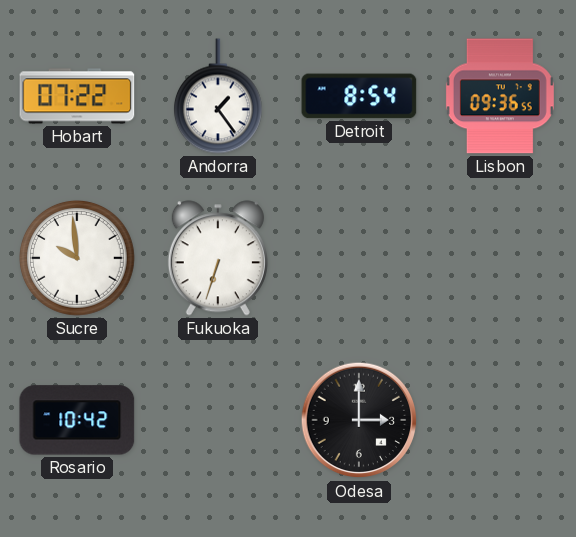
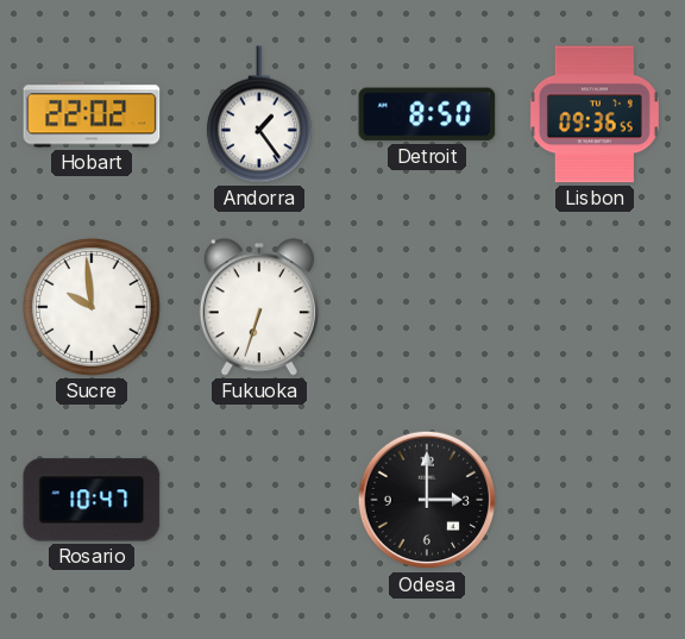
Hobart: 07:22 -> 22:02
Detroit: 8:54 -> 8:50
Rosario: 10:42 -> 10:47
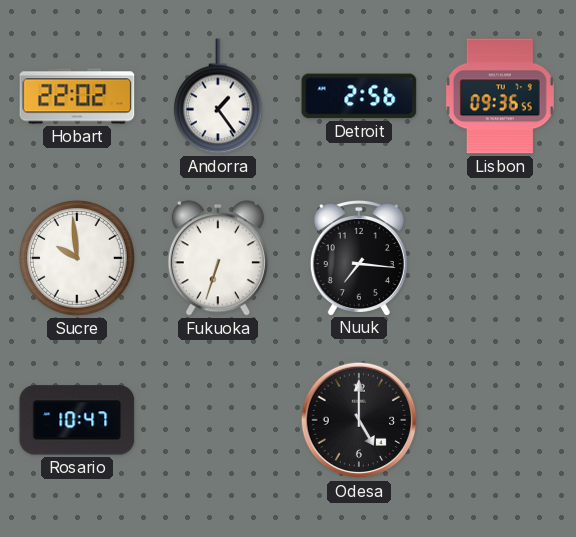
Detroit: 8:50 -> 2:56
Nuuk: none -> 7:16
Odesa: 3:00 -> 5:00
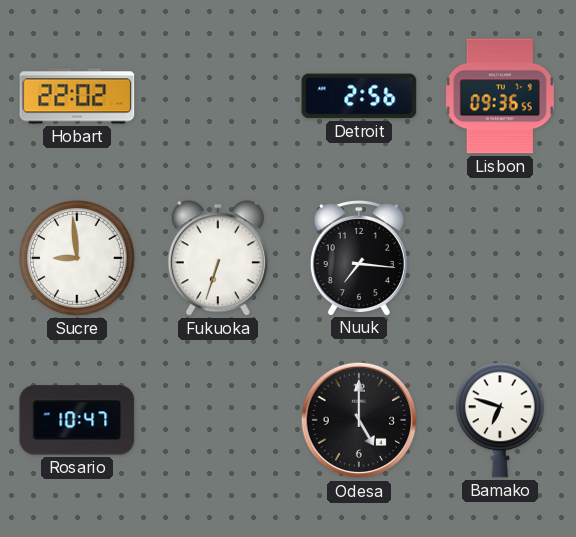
Andorra: 1:24 -> none
Sucre: 9:59 -> 8:59
Bamako: none -> 6:48
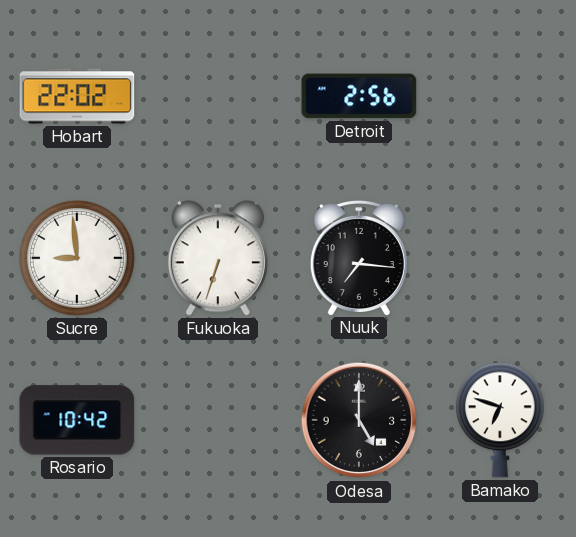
Lisbon: 09:36 -> none
Rosario: 10:47 -> 10:42
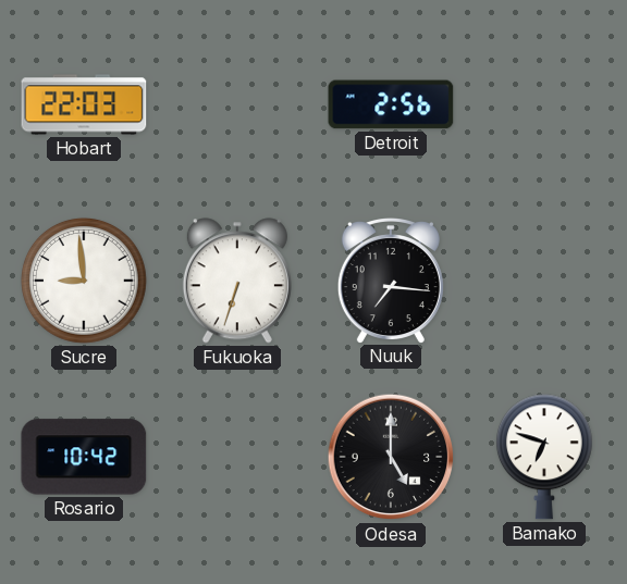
Hobart: 22:02 -> 22:03
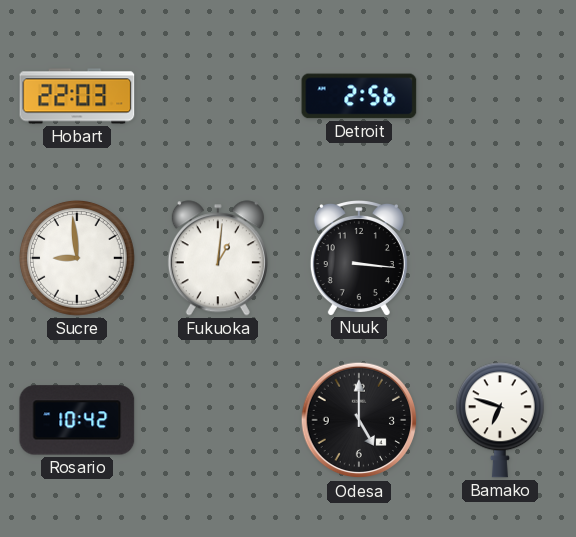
Fukuoka: 6:33 -> 1:01
Nuuk: 7:16 -> 3:16
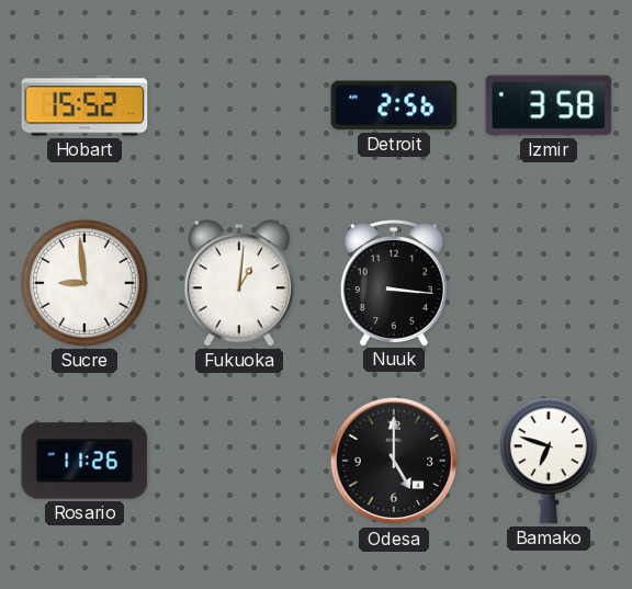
Hobart: 22:03 -> 15:52
Izmir: none -> 3:58
Rosario: 10:42 -> 11:26
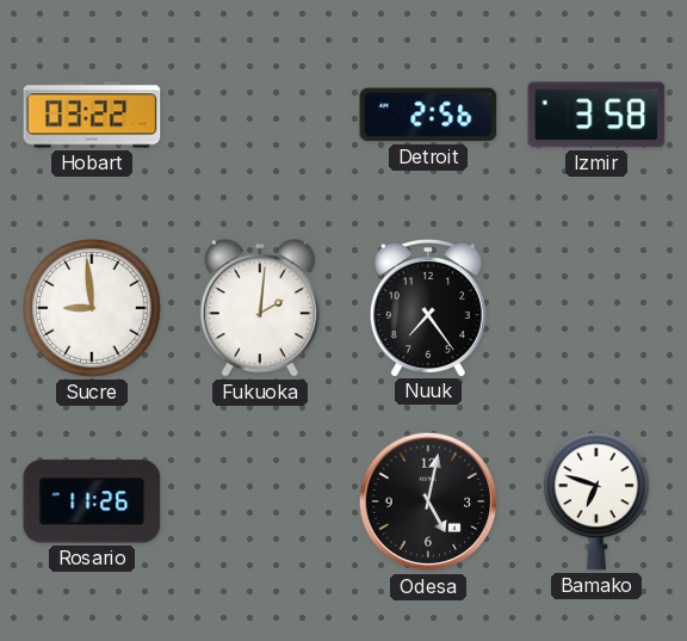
Hobart: 15:52 -> 03:22
Fukuoka: 1:01 -> 2:01
Nuuk: 3:16 -> 7:24
Odesa: 5:00 -> 5:02
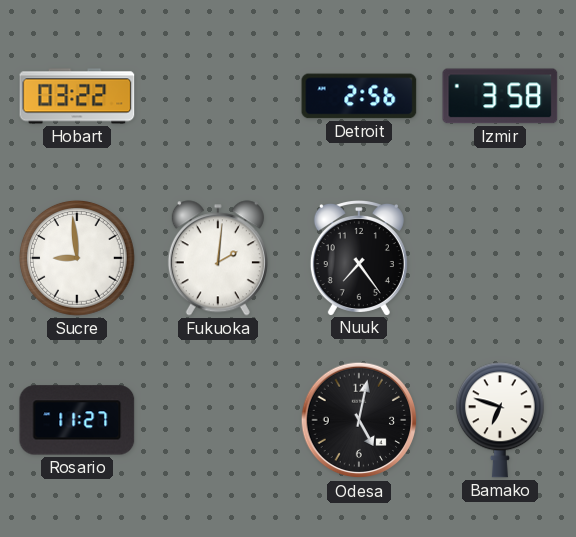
Rosario: 11:26 -> 11:27
